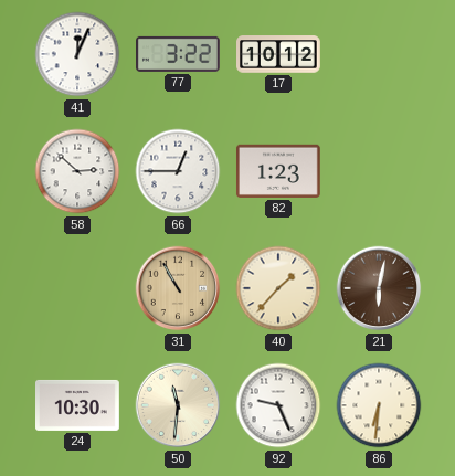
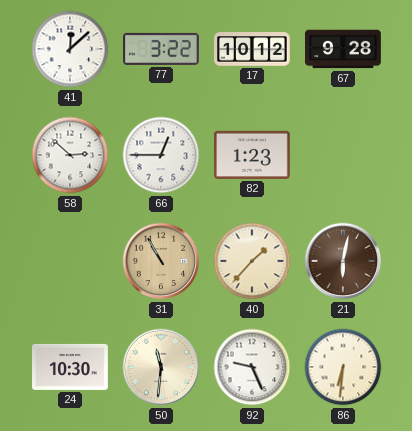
41: 12:04 -> 12:08
67: none -> 9:28
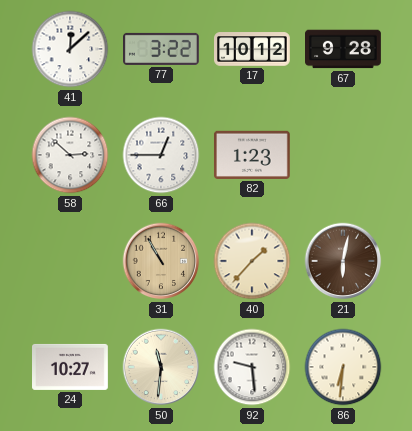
24: 10:30 -> 10:27
92: 9:26 -> 9:29
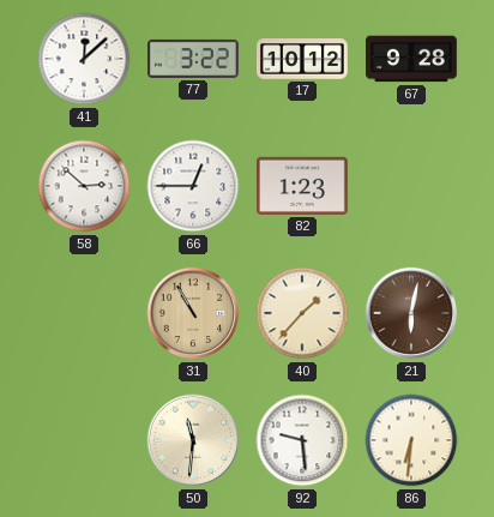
24: 10:27 -> none
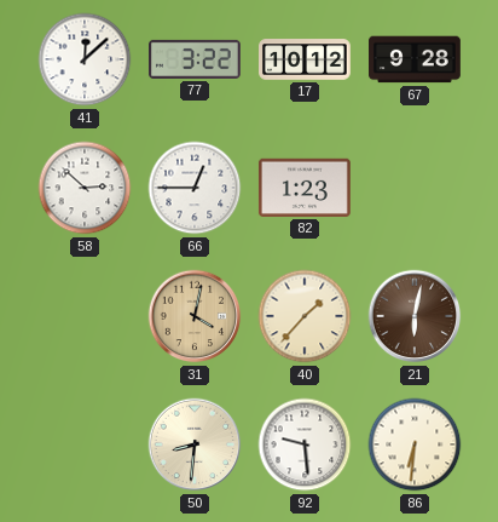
31: 10:55 -> 4:02
50: 11:31 -> 8:31
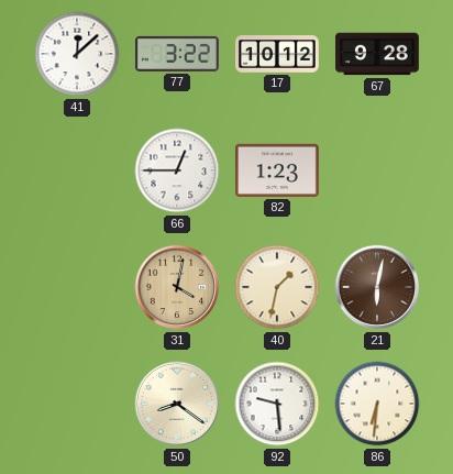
58: 2:52 -> none
40: 1:37 -> 1:32
50: 8:31 -> 8:21
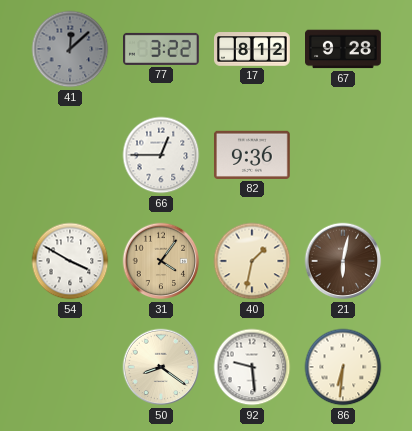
41 dial: white -> grey
17: 10:12 -> 8:12
82: 1:23 -> 9:36
54: none -> 3:50
31: 4:02 -> 4:06
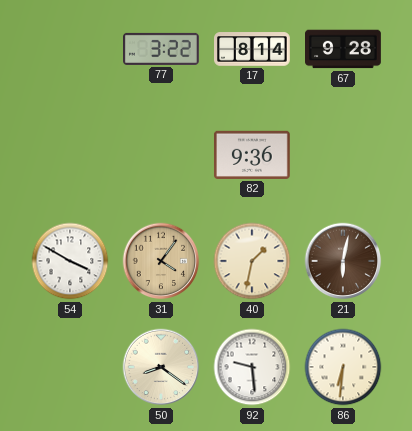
41: 12:08 -> none
17: 8:12 -> 8:14
66: 12:45 -> none
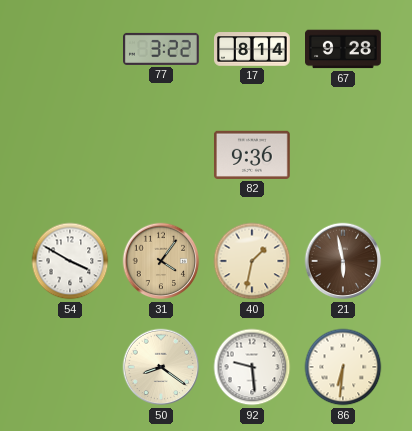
21: 6:02 -> 5:58
